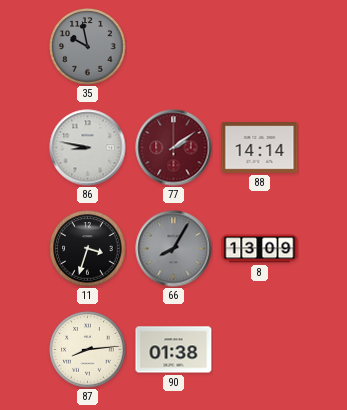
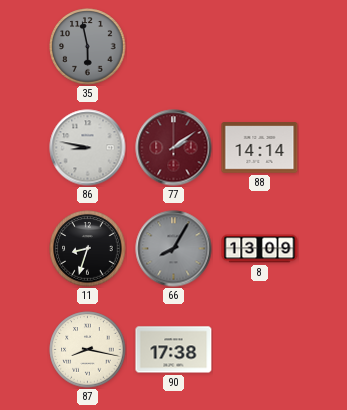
35: 9:58 -> 5:58
11: 3:33 -> 8:33
87: 8:14 -> 8:17
90: 01:38 -> 17:38
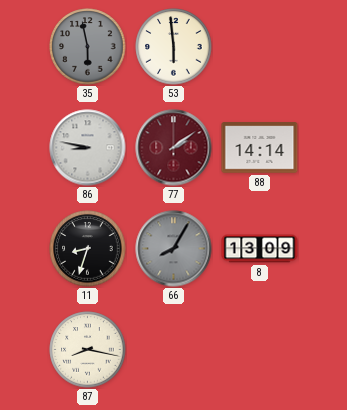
53: none -> 5:59
90: 17:38 -> none
